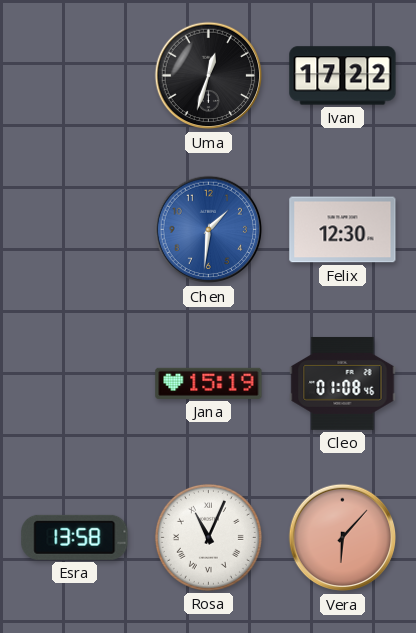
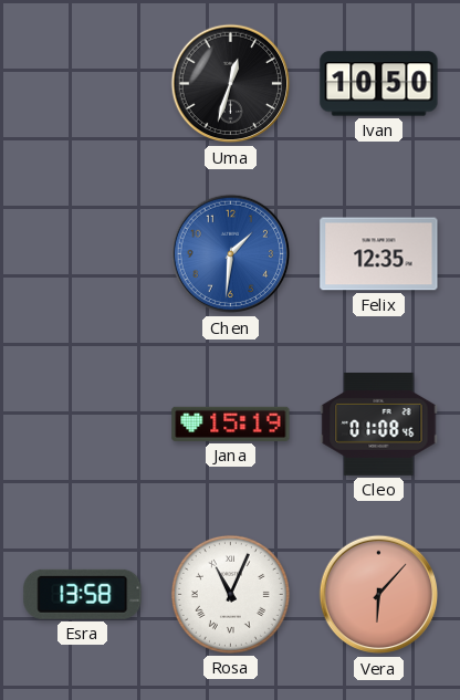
Ivan: 17:22 -> 10:50
Felix: 12:30 -> 12:35
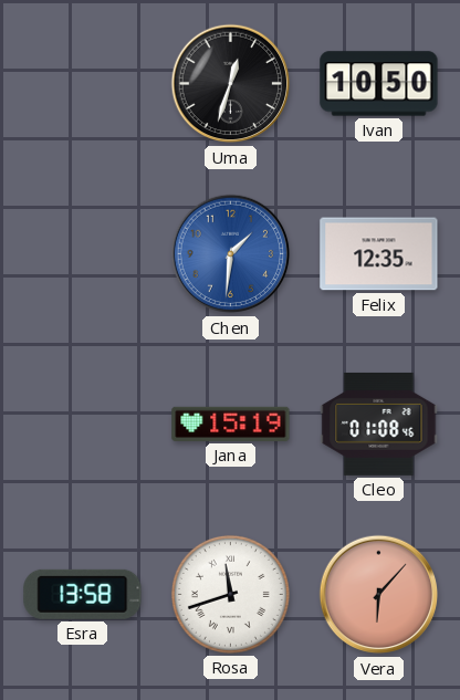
Rosa: 11:04 -> 11:42
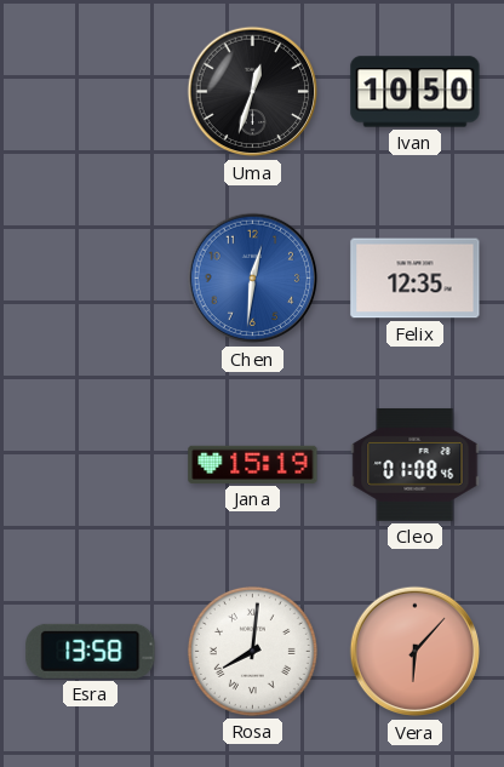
Chen: 1:31 -> 12:31
Rosa: 11:42 -> 8:01
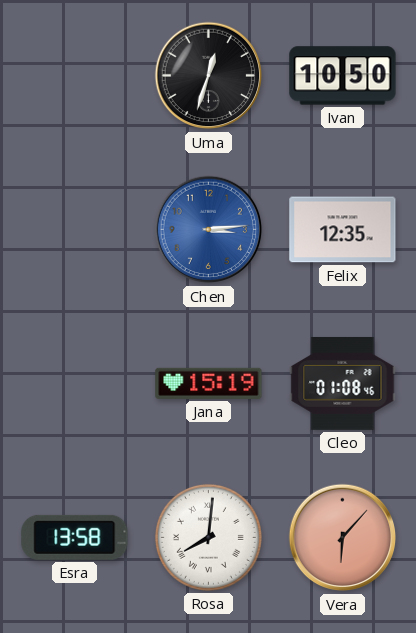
Chen: 12:31 -> 3:14
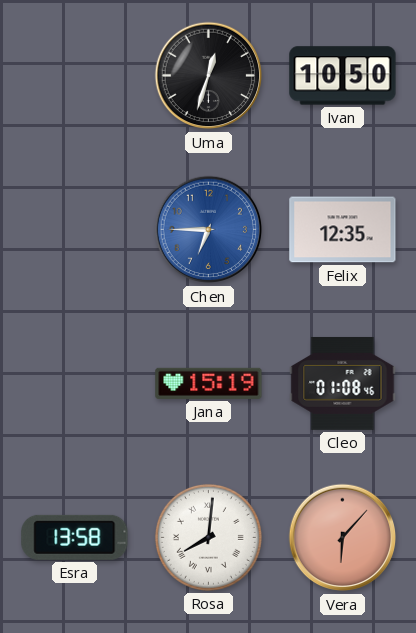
Chen: 3:14 -> 6:45
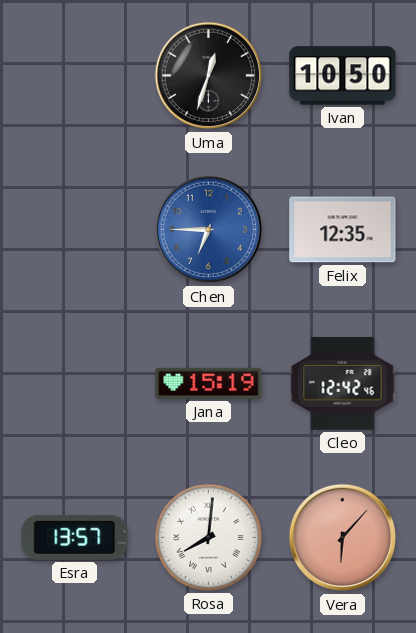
Cleo: 01:08 -> 12:42
Esra: 13:58 -> 13:57
